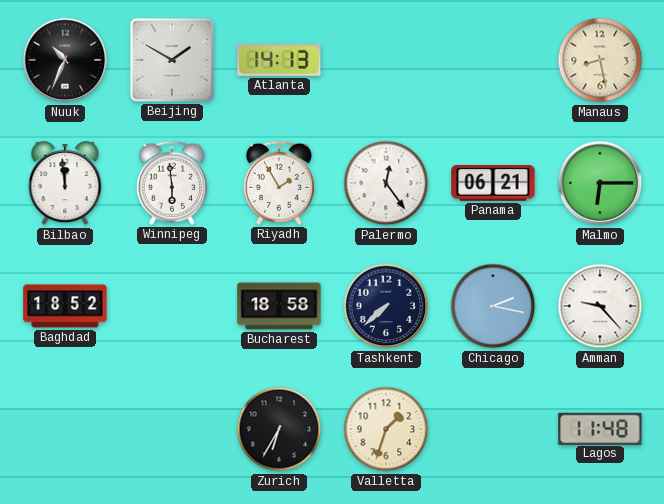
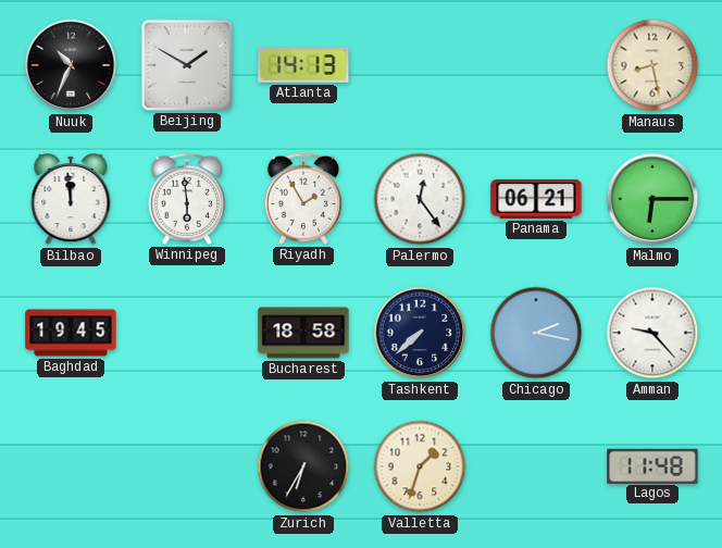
Baghdad: 18:52 -> 19:45
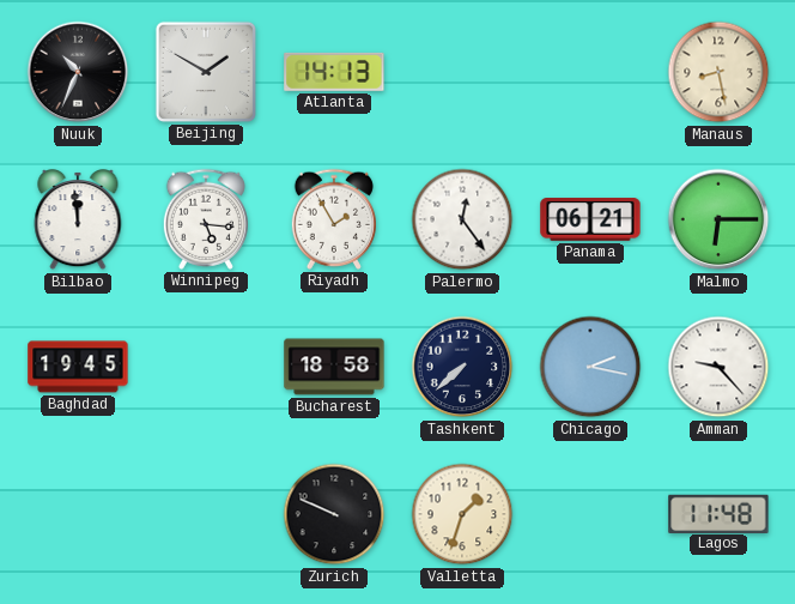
Winnipeg: 5:59 -> 5:16
Zurich: 6:35 -> 9:49
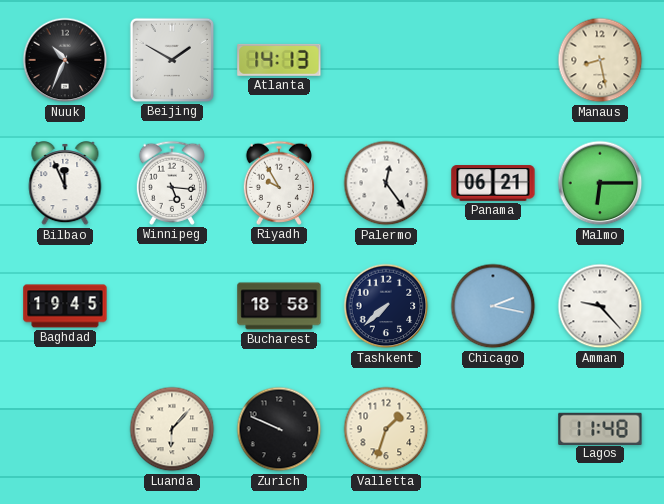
Bilbao: 11:59 -> 11:56
Riyadh: 1:55 -> 9:55
Luanda: none -> 6:07
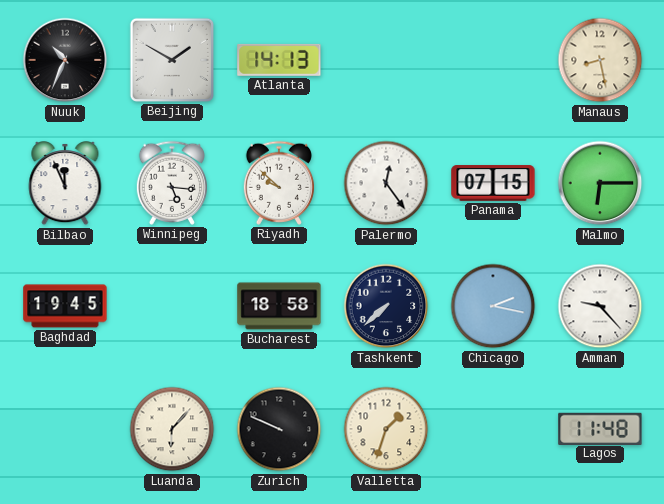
Riyadh: 9:55 -> 9:52
Panama: 06:21 -> 07:15
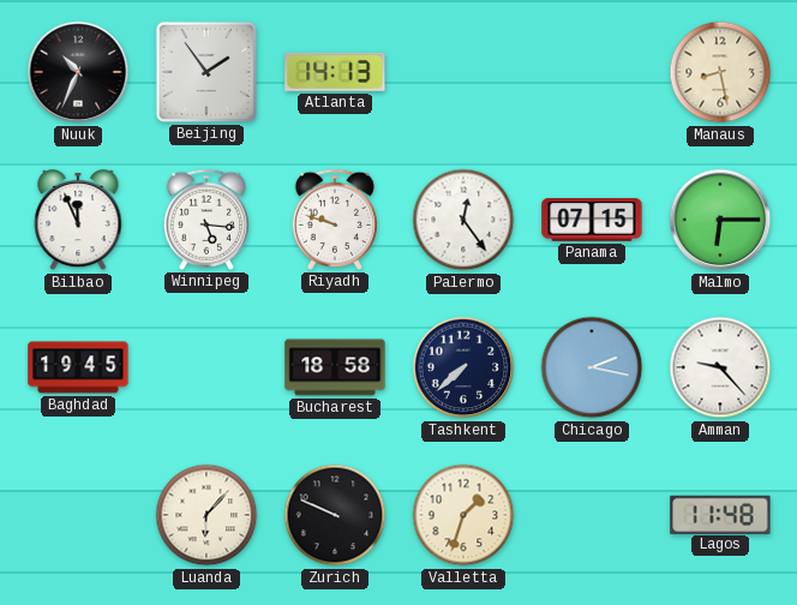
Beijing: 1:50 -> 1:54
Riyadh: 9:52 -> 9:48
